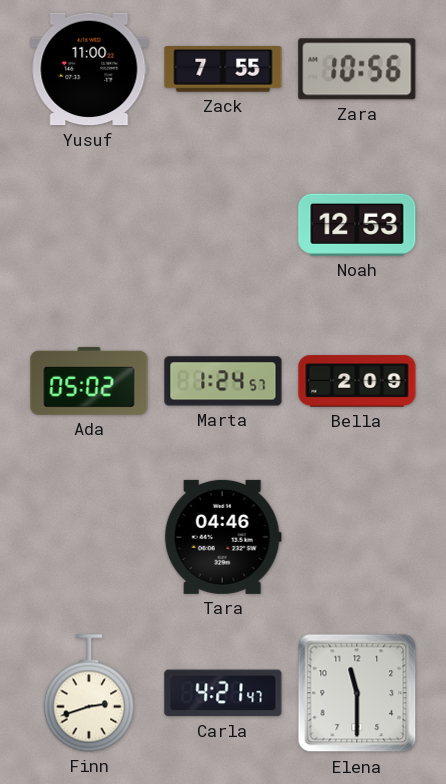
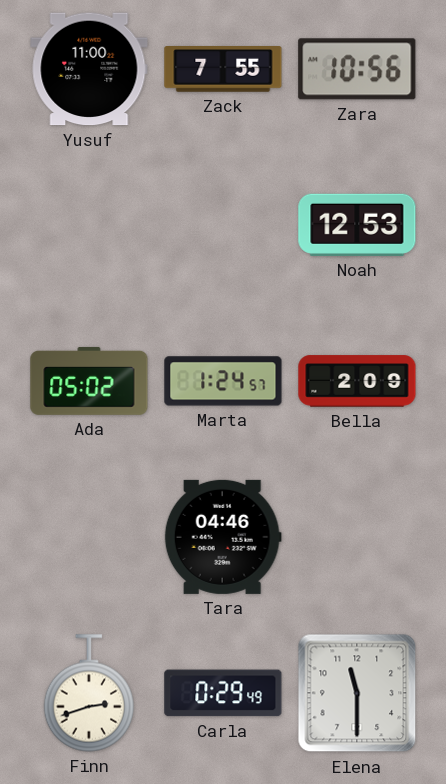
Carla: 4:21 -> 0:29
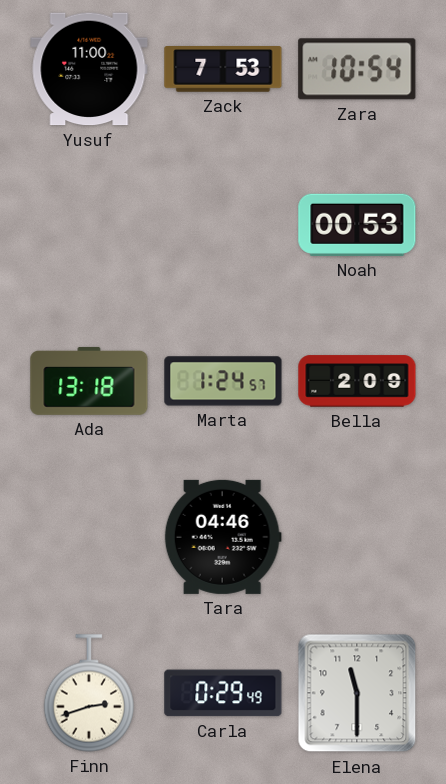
Zack: 7:55 -> 7:53
Zara: 10:56 -> 10:54
Noah: 12:53 -> 00:53
Ada: 05:02 -> 13:18
